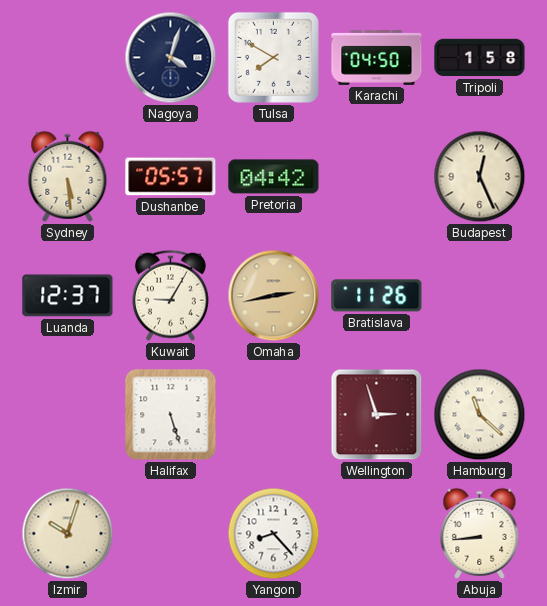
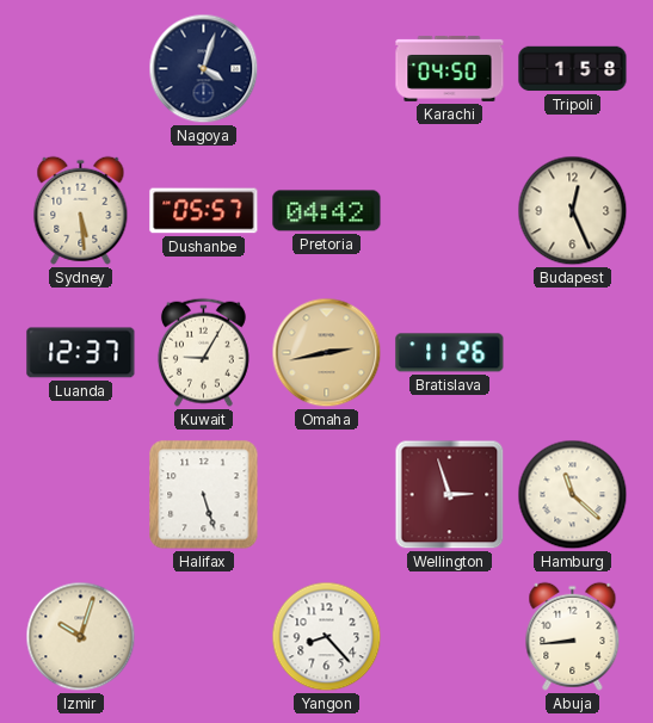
Tulsa: 7:50 -> none
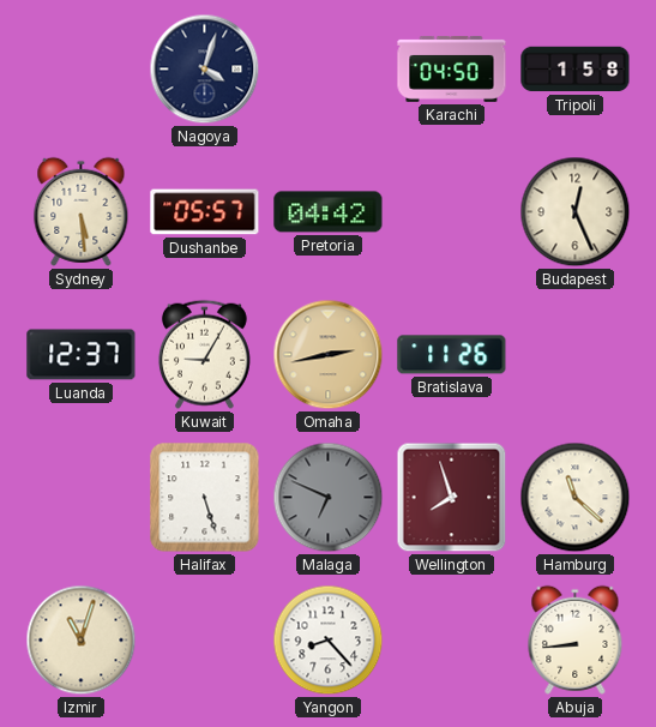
Malaga: none -> 6:49
Wellington: 2:57 -> 7:57
Izmir: 10:03 -> 11:03
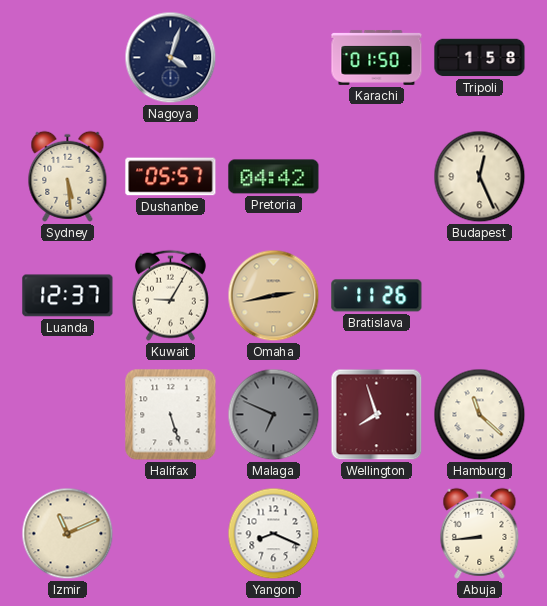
Karachi: 04:50 -> 01:50
Izmir: 11:03 -> 11:11
Yangon: 8:23 -> 8:19
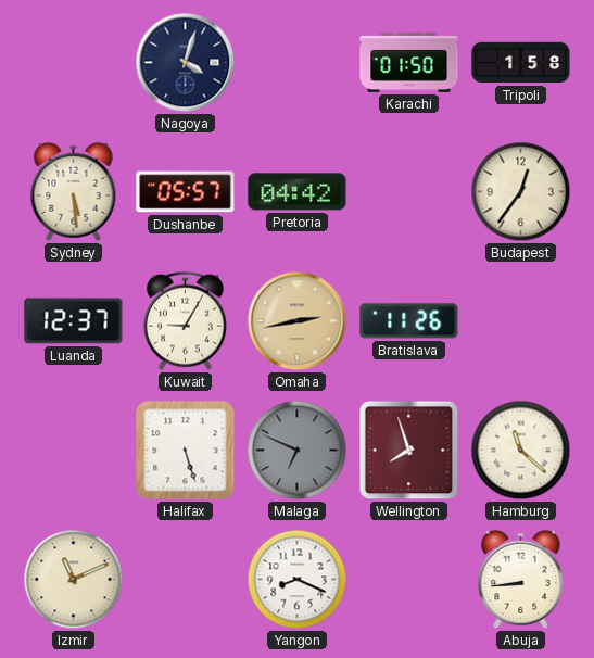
Budapest: 12:26 -> 12:36
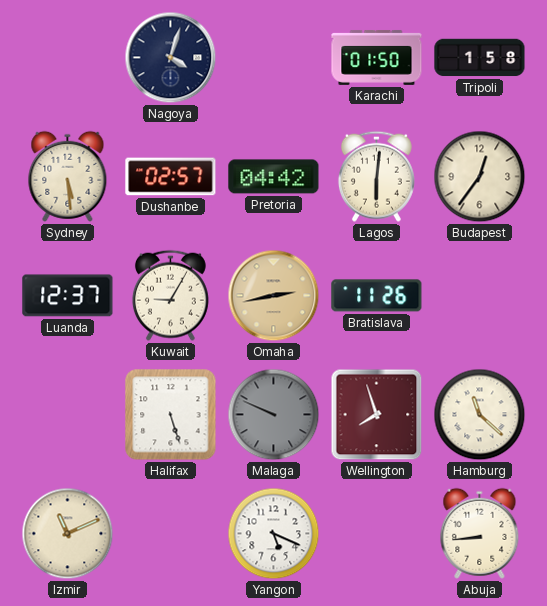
Dushanbe: 05:57 -> 02:57
Lagos: none -> 6:01
Malaga: 6:49 -> 9:49
Yangon: 8:19 -> 5:19
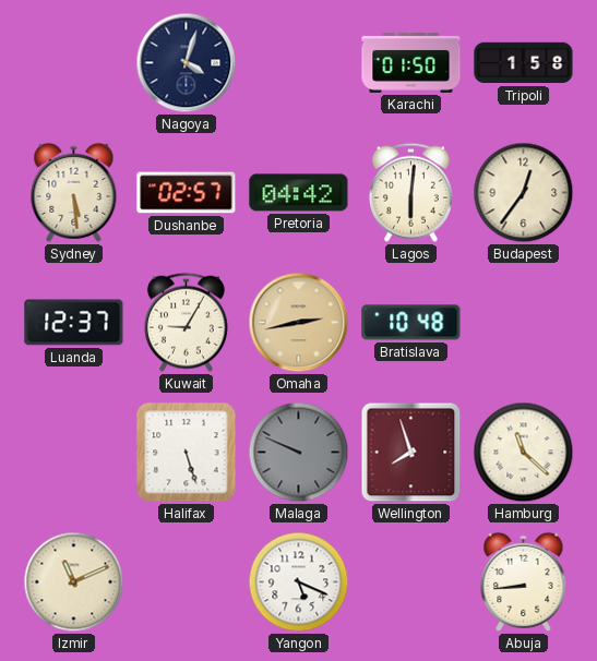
Bratislava: 11:26 -> 10:48
